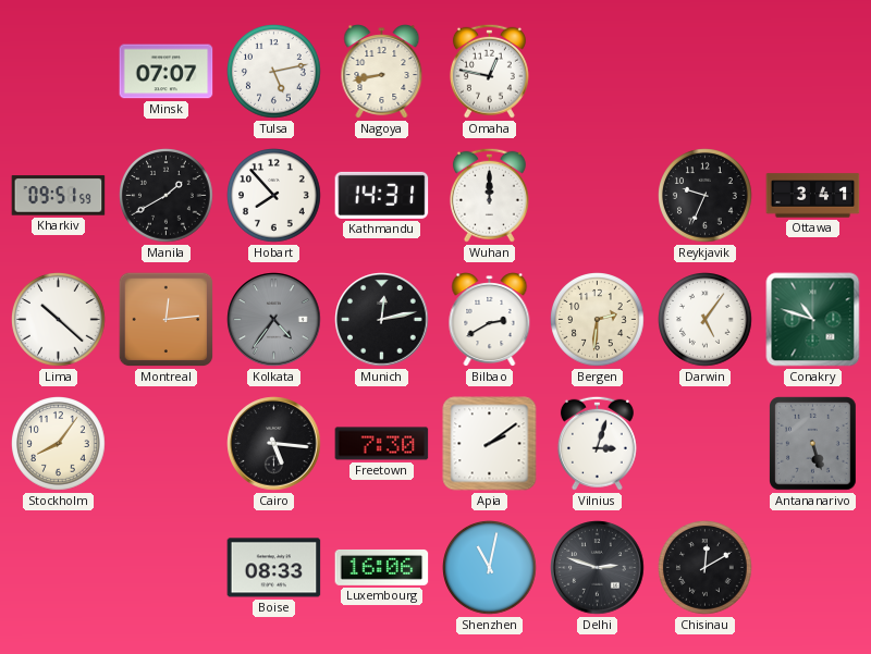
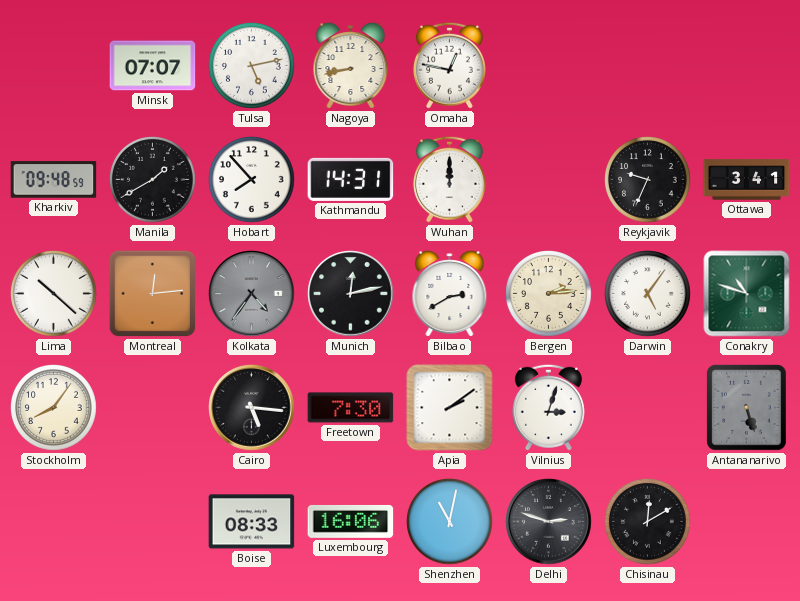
Kharkiv: 09:51 -> 09:48
Bergen: 2:31 -> 2:14
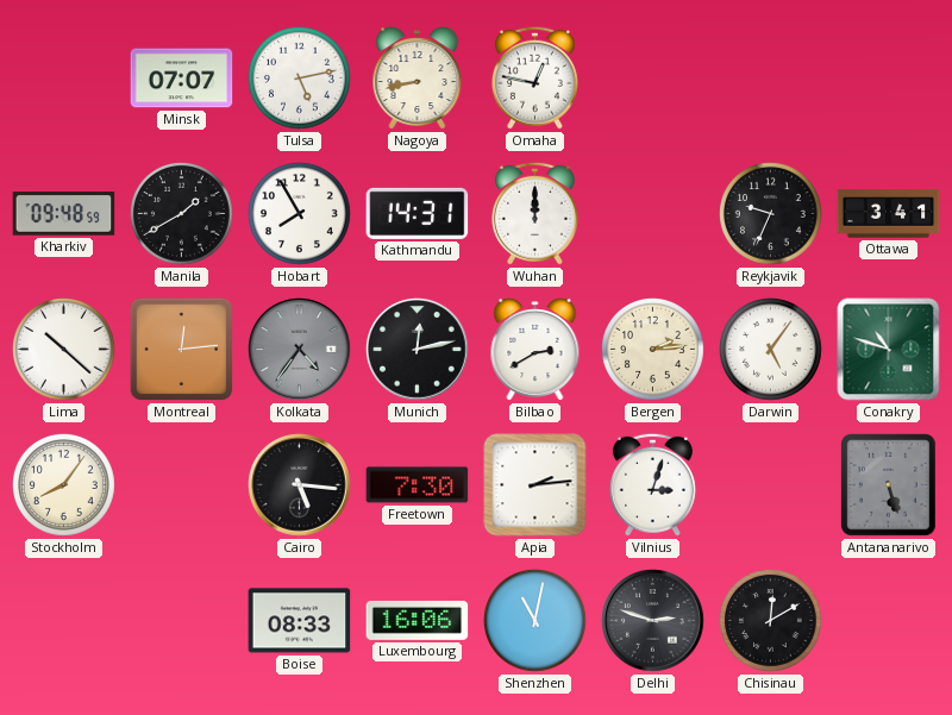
Hobart: 7:53 -> 7:55
Apia: 2:09 -> 2:14
